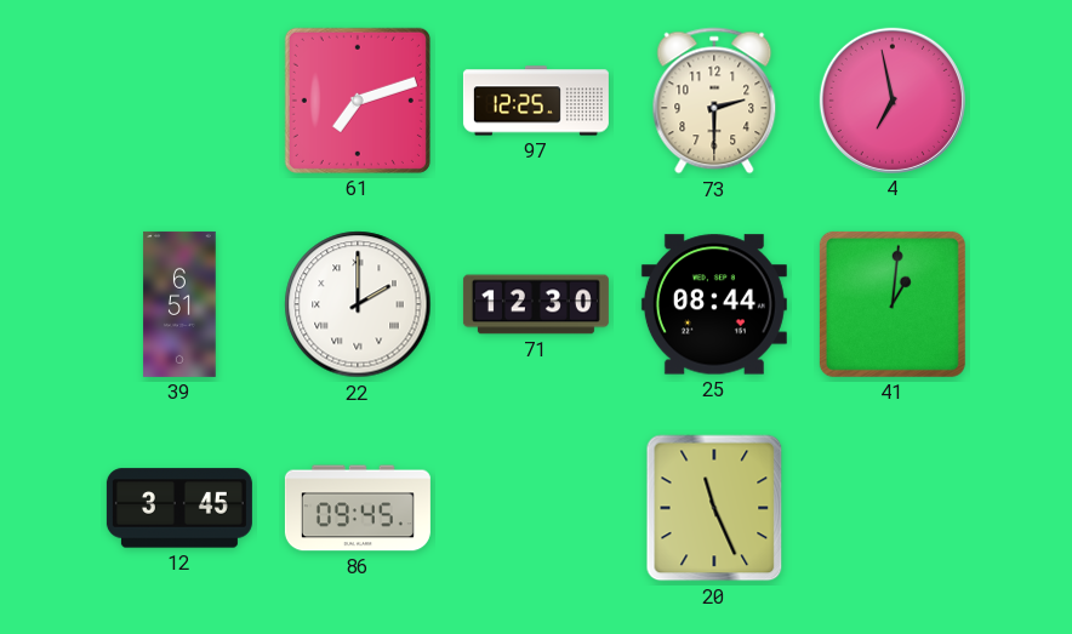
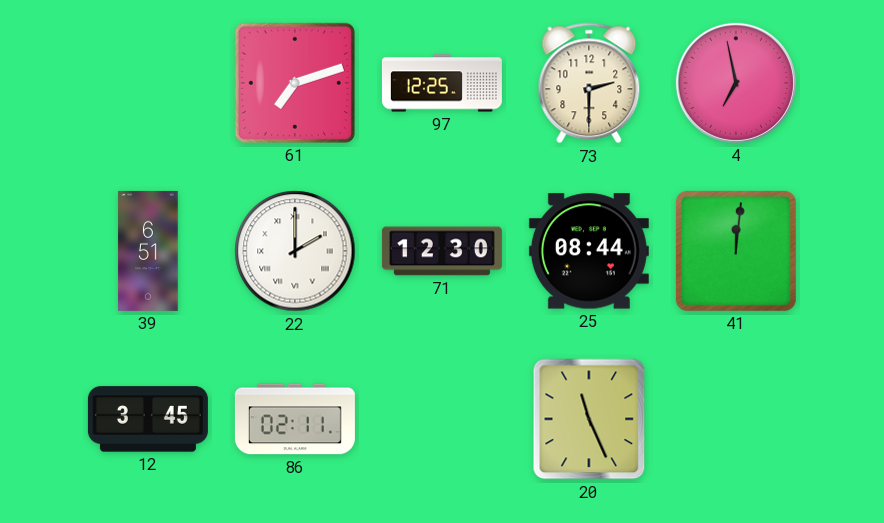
41: 1:01 -> 12:01
86: 09:45 -> 02:11
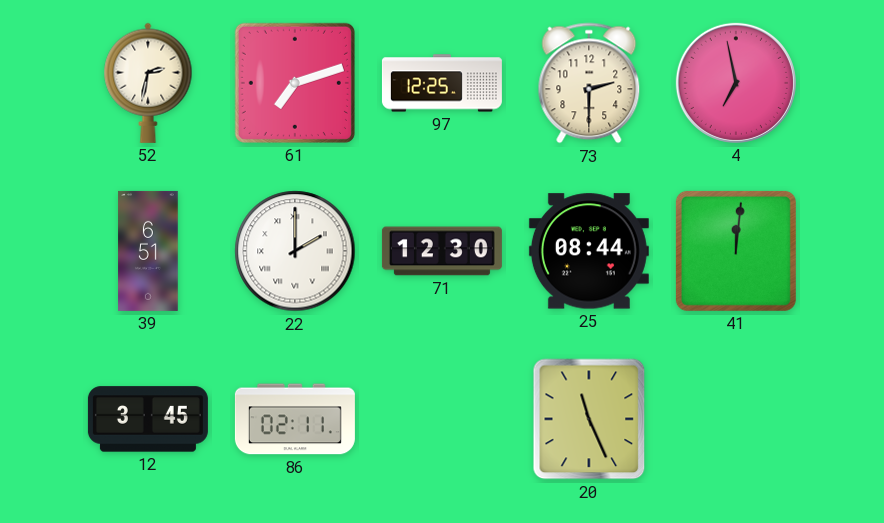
52: none -> 2:32
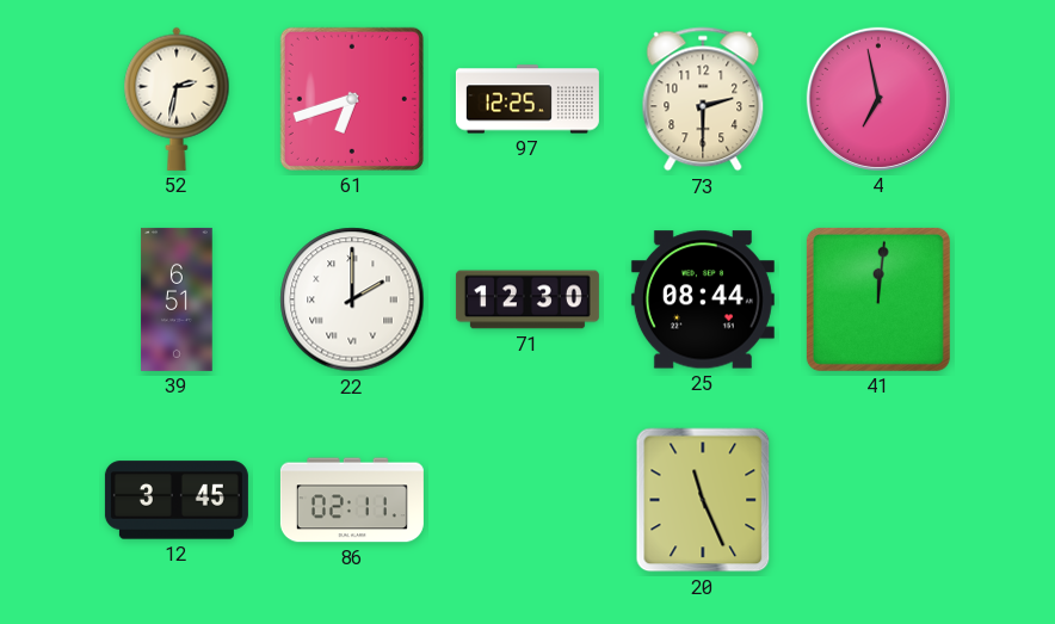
61: 7:12 -> 6:42
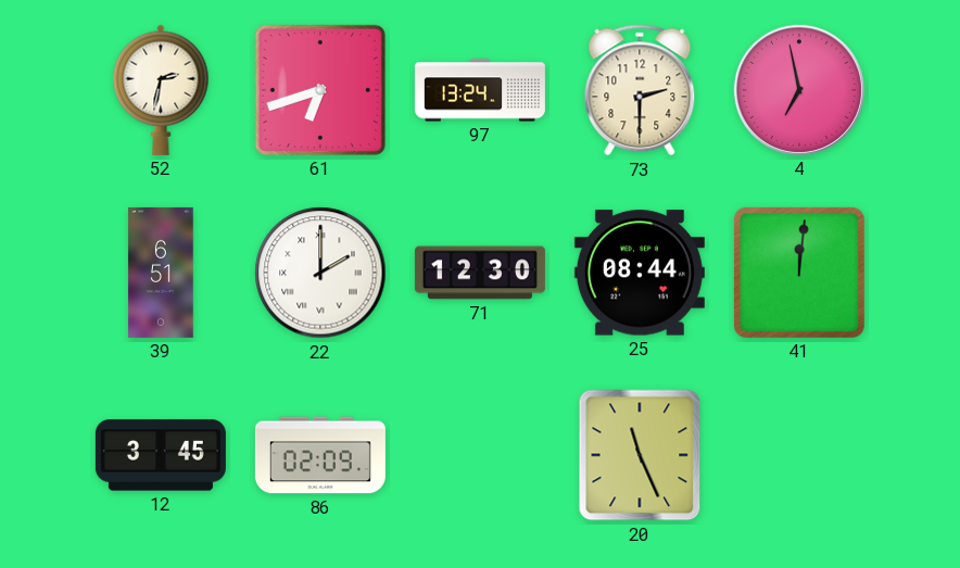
97: 12:25 -> 13:24
86: 02:11 -> 02:09
